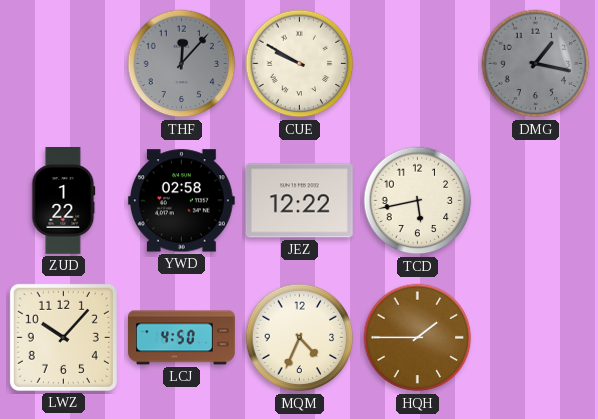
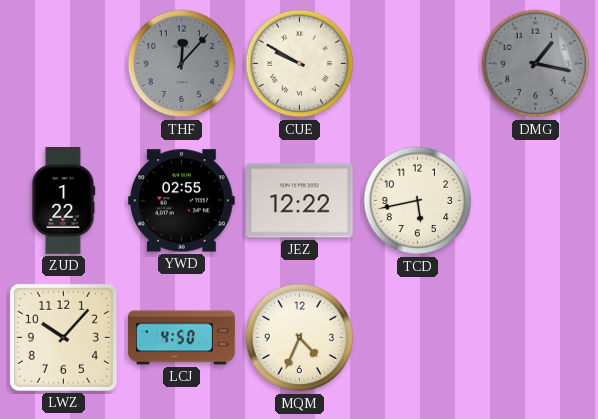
YWD: 02:58 -> 02:55
HQH: 1:45 -> none
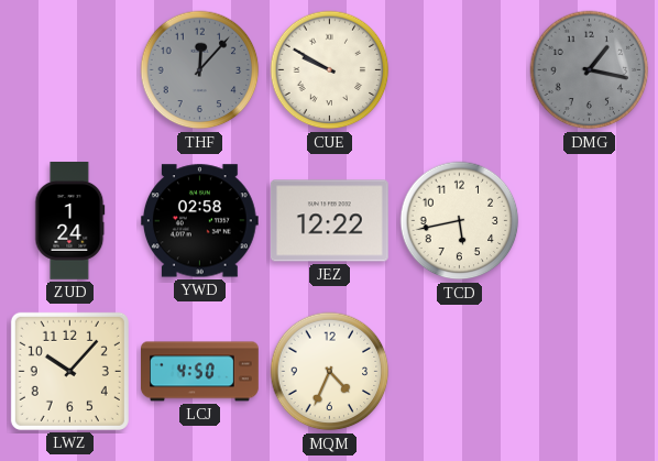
ZUD: 1:22 -> 1:24
YWD: 02:55 -> 02:58
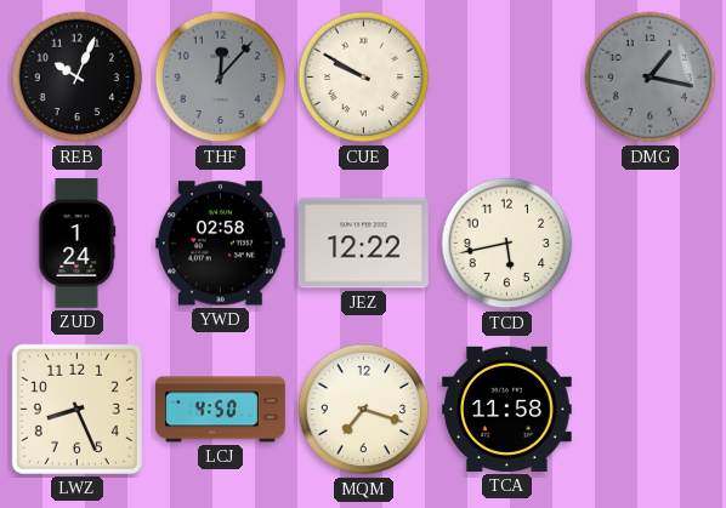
REB: none -> 10:04
LWZ: 10:07 -> 8:26
MQM: 4:34 -> 7:18
TCA: none -> 11:58
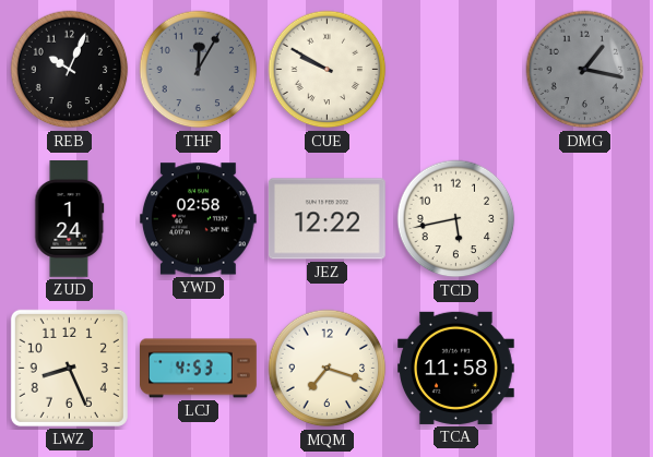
THF: 12:07 -> 12:05
LCJ: 4:50 -> 4:53
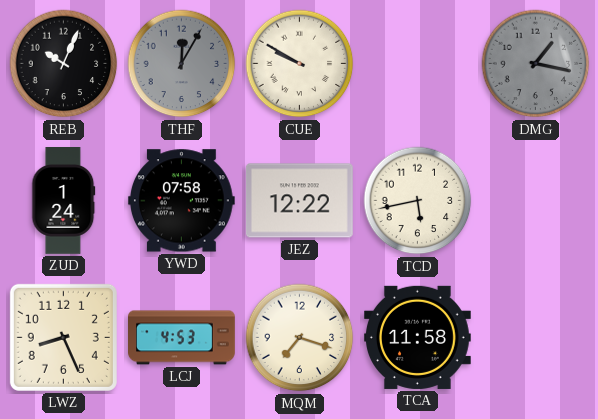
YWD: 02:58 -> 07:58
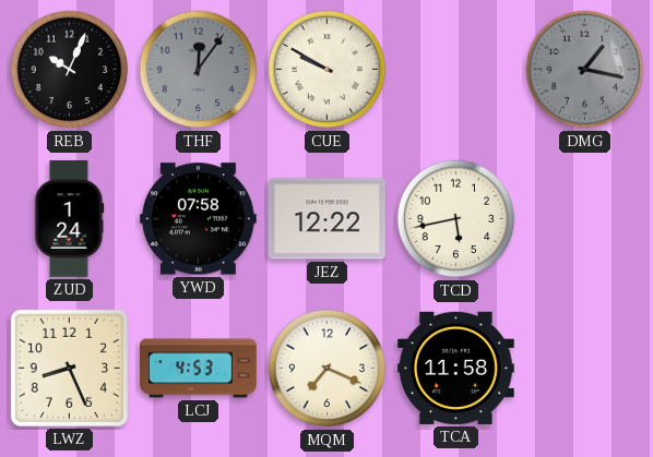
THF: 12:05 -> 12:06
MQM: 7:18 -> 7:19
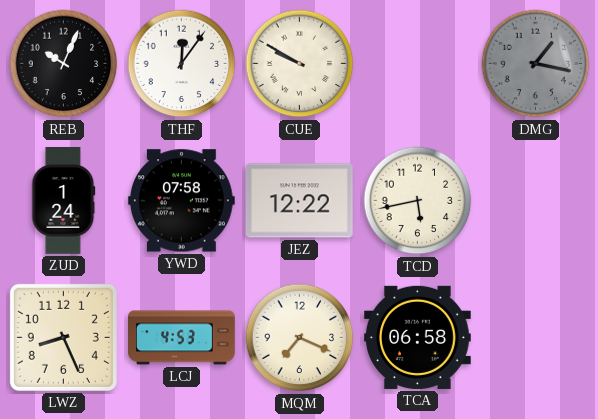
THF dial: grey -> white
TCA: 11:58 -> 06:58
